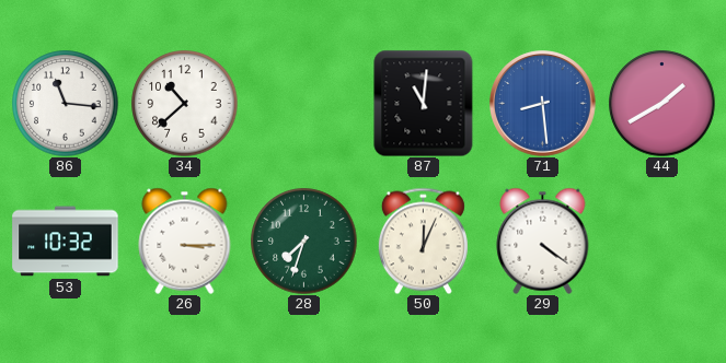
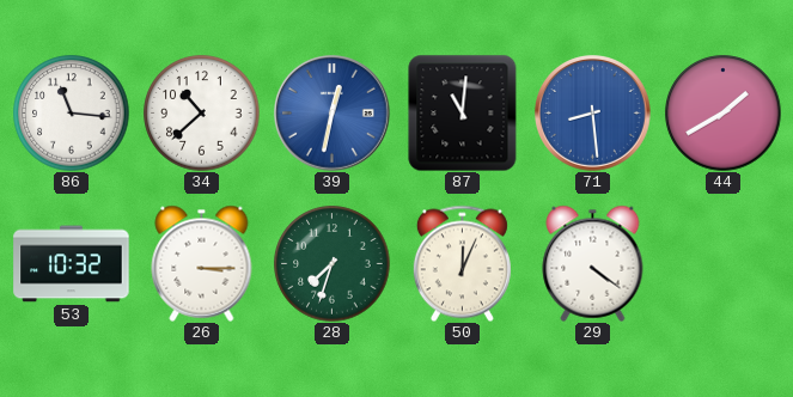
39: none -> 12:32
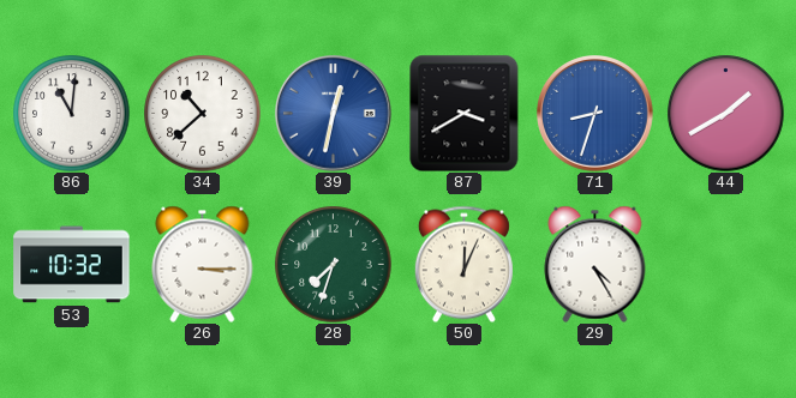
86: 11:16 -> 11:01
87: 11:01 -> 3:40
71: 8:29 -> 8:33
29: 4:21 -> 4:25
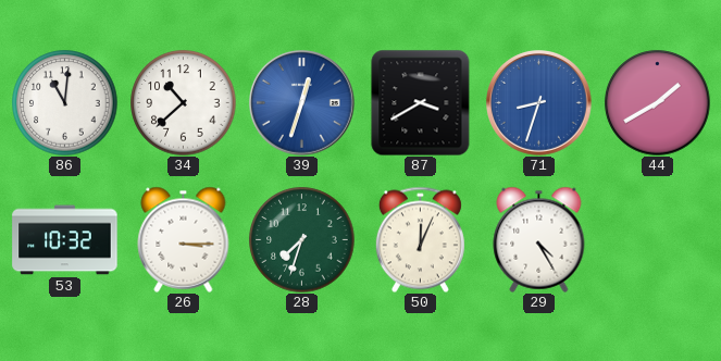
39: 12:32 -> 12:33
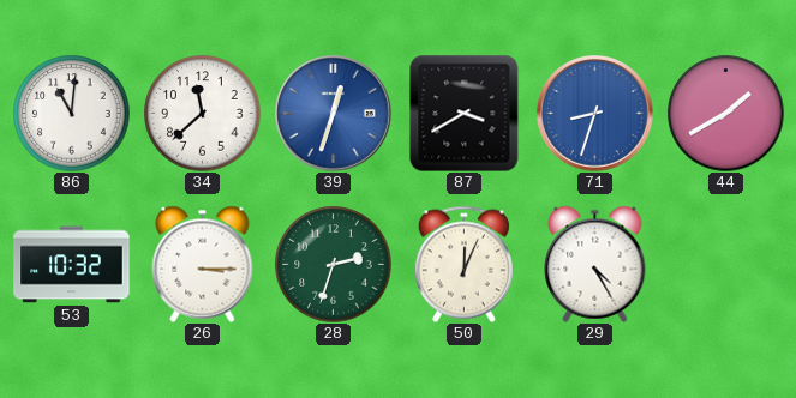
34: 10:38 -> 11:38
28: 7:33 -> 2:33
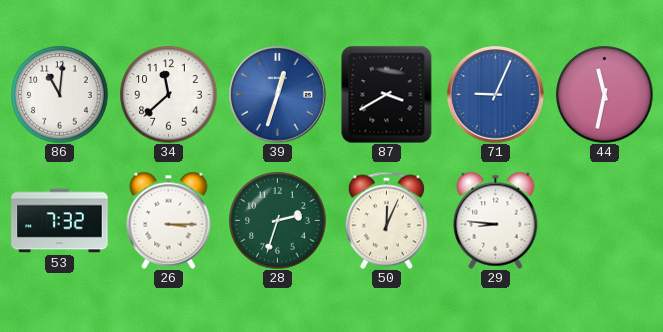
71: 8:33 -> 9:04
44: 1:40 -> 11:32
53: 10:32 -> 7:32
29: 4:25 -> 8:46
